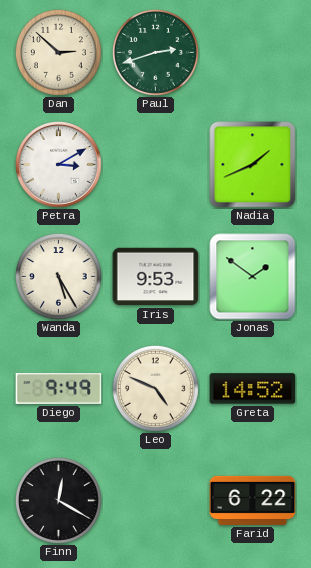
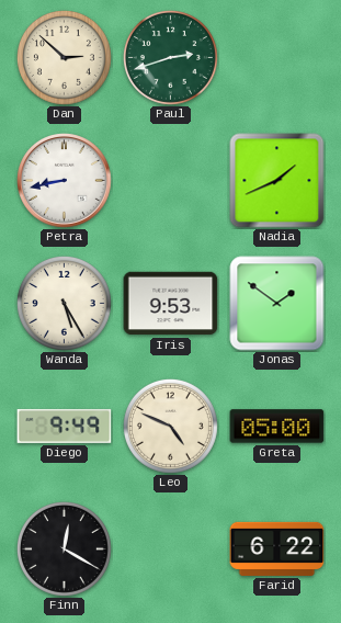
Petra: 3:10 -> 8:43
Greta: 14:52 -> 05:00
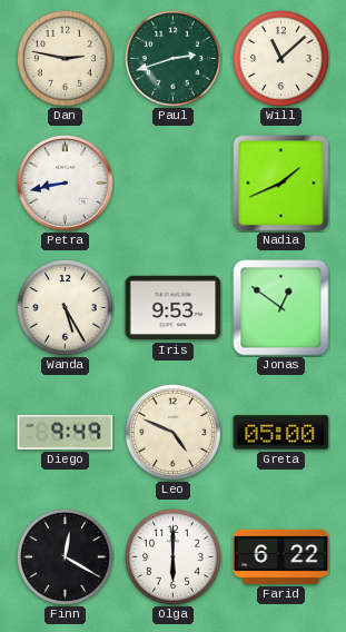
Dan: 2:52 -> 2:47
Will: none -> 11:08
Jonas: 1:51 -> 12:51
Olga: none -> 6:00
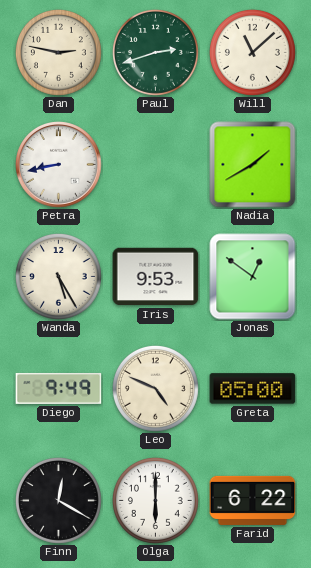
Nadia: 1:41 -> 1:40
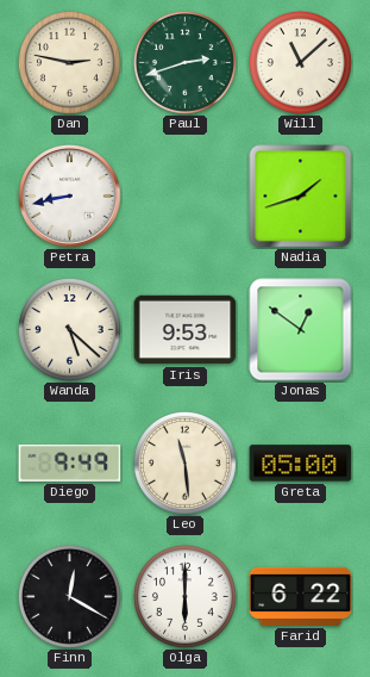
Nadia: 1:40 -> 1:42
Wanda: 5:25 -> 5:22
Leo: 4:49 -> 11:29
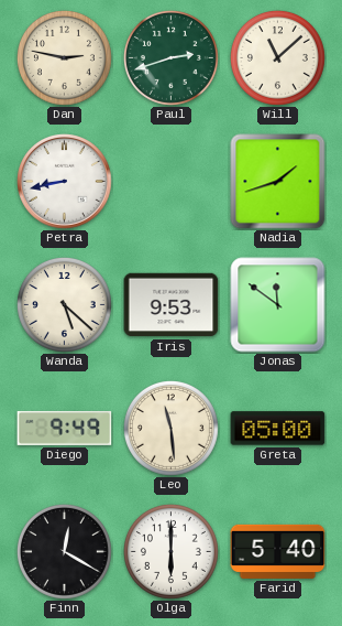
Jonas: 12:51 -> 11:51
Farid: 6:22 -> 5:40
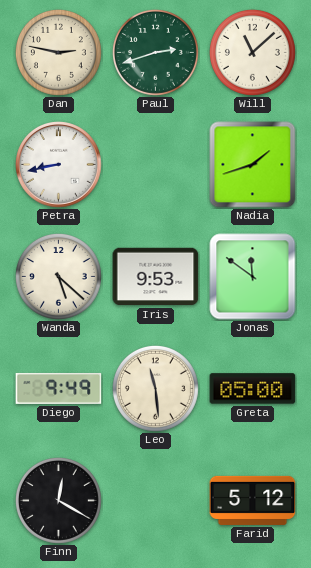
Olga: 6:00 -> none
Farid: 5:40 -> 5:12
